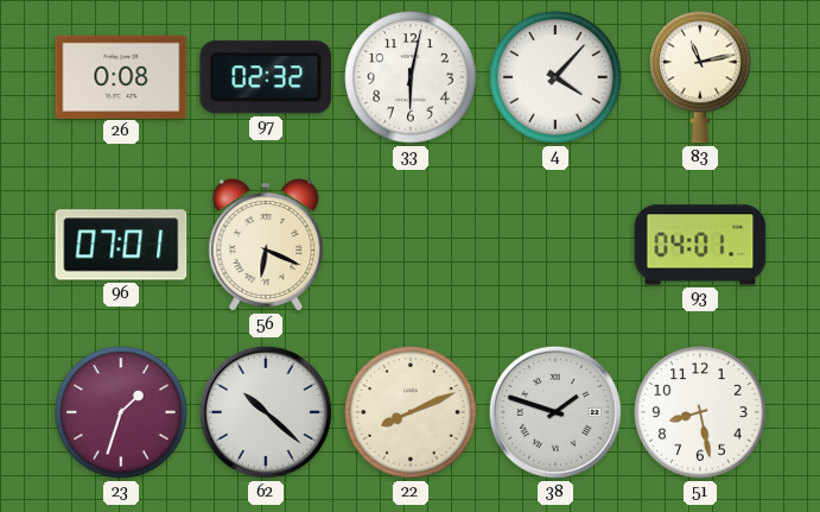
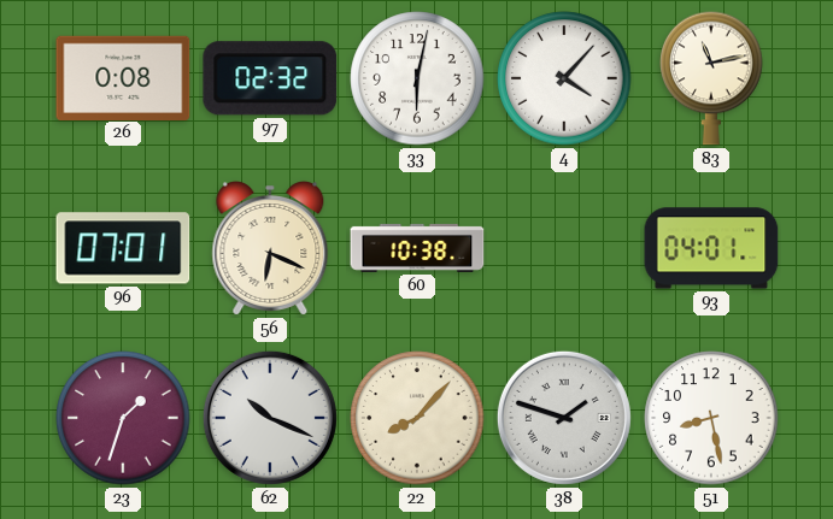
60: none -> 10:38
62: 10:22 -> 10:19
22: 8:11 -> 8:07
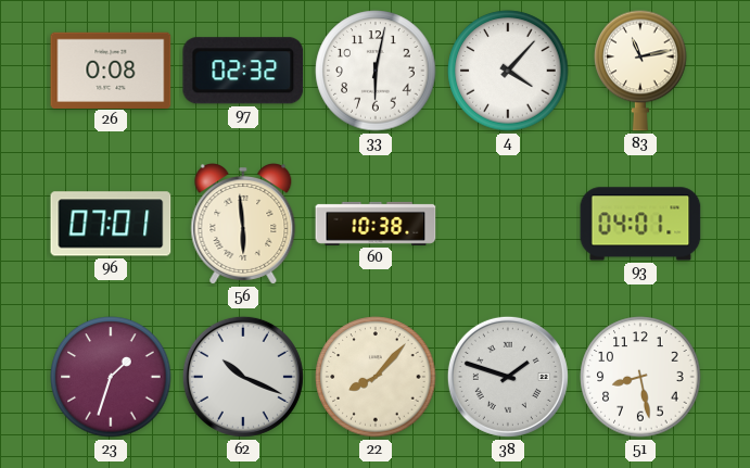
56: 6:19 -> 5:59
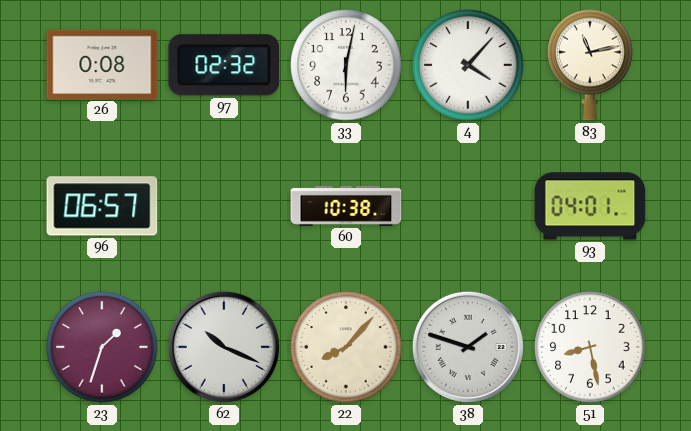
96: 07:01 -> 06:57
56: 5:59 -> none
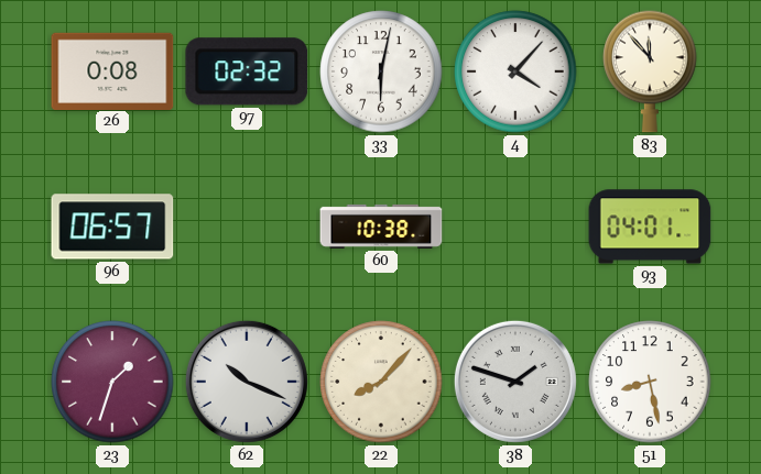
83: 11:13 -> 11:53
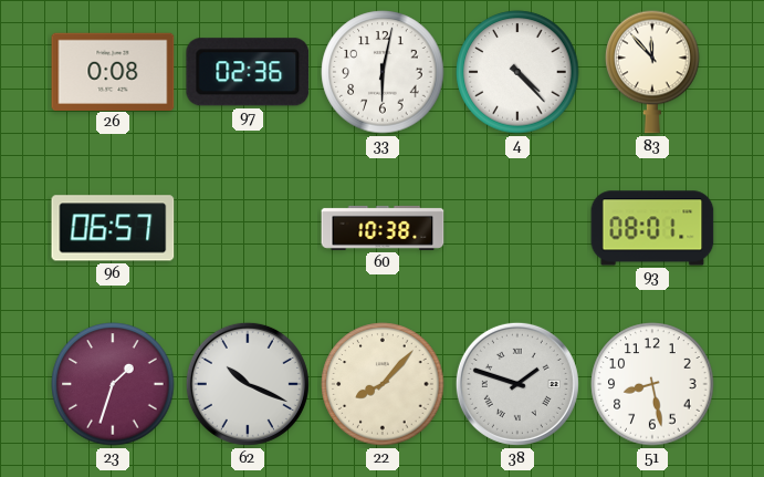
97: 02:32 -> 02:36
4: 4:07 -> 4:23
93: 04:01 -> 08:01
